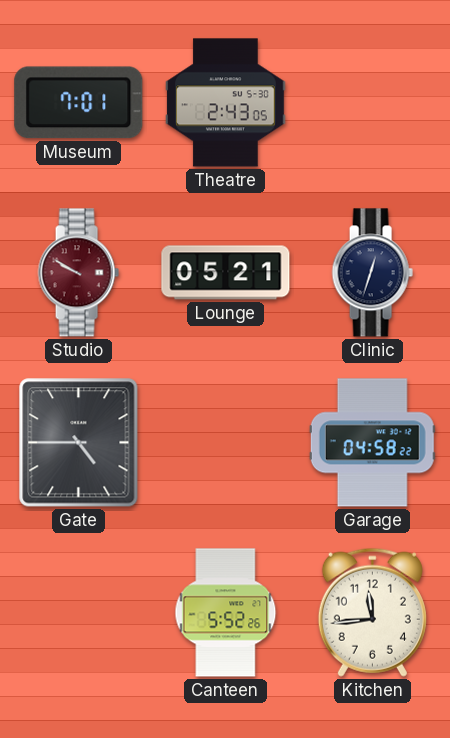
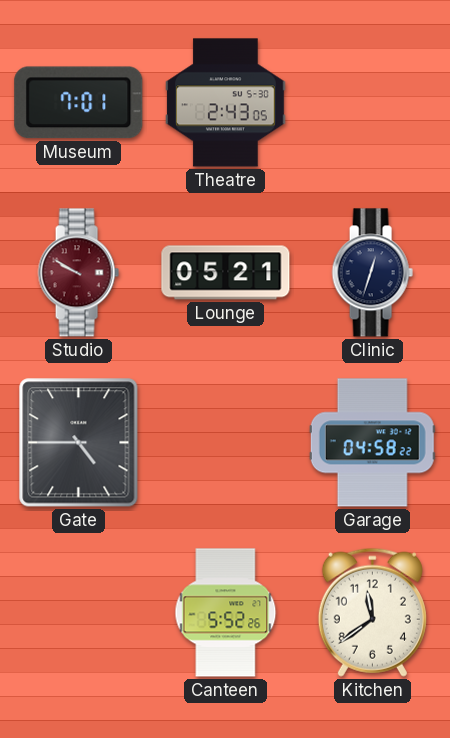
Kitchen: 11:44 -> 11:39
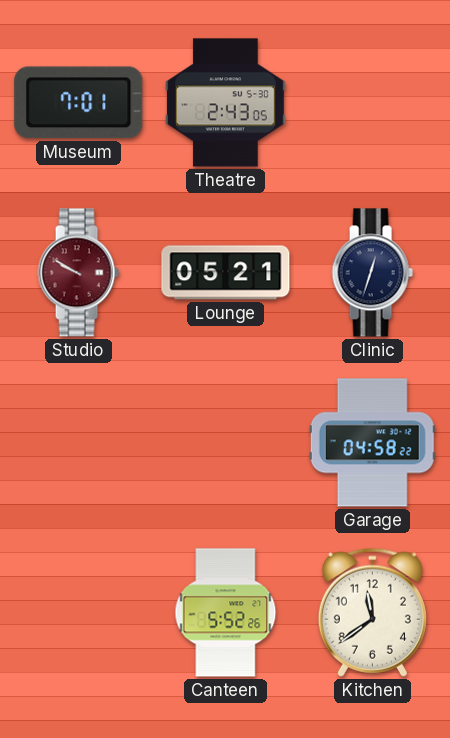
Gate: 4:45 -> none
